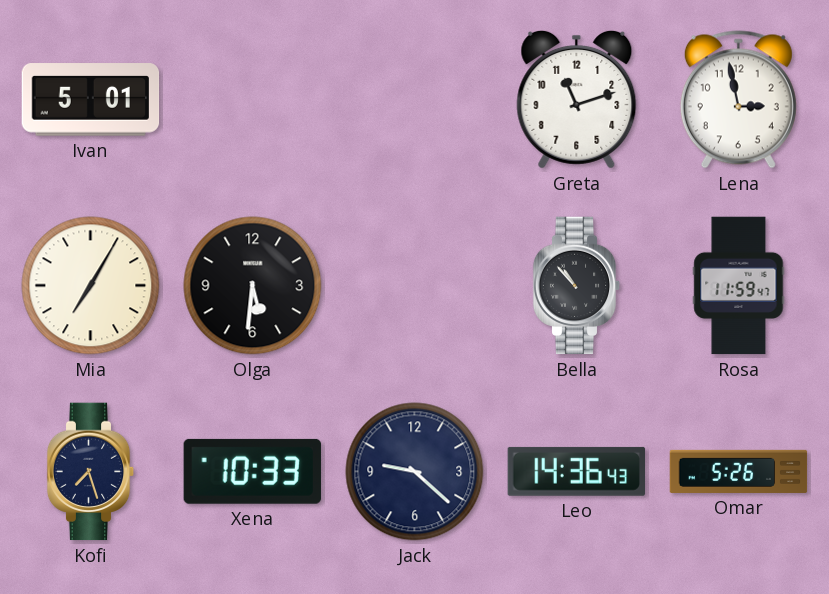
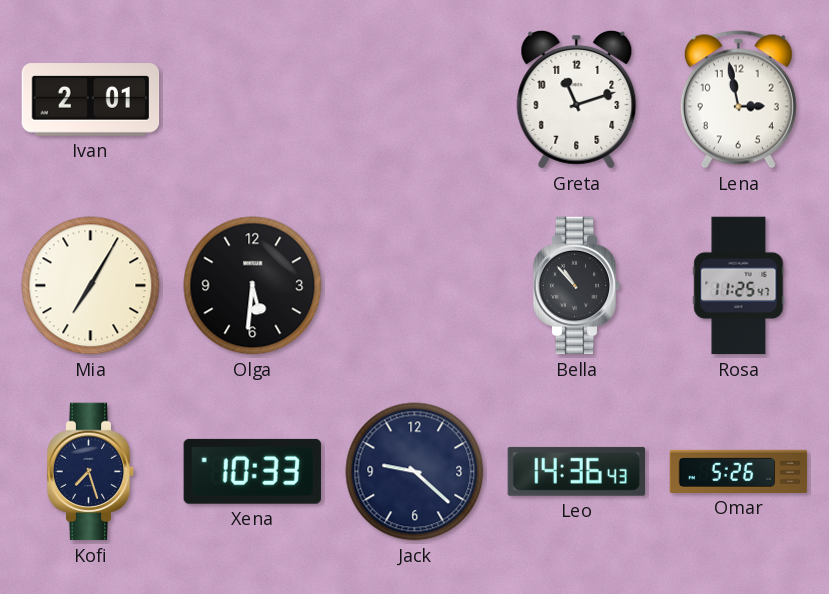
Ivan: 5:01 -> 2:01
Rosa: 11:59 -> 11:25
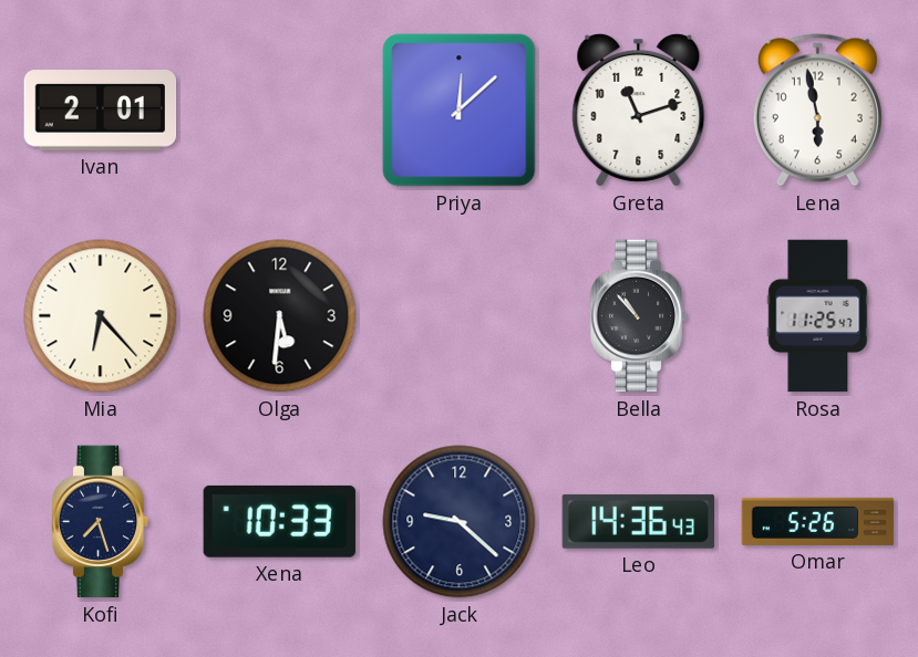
Priya: none -> 12:08
Lena: 2:58 -> 5:58
Mia: 7:05 -> 6:23
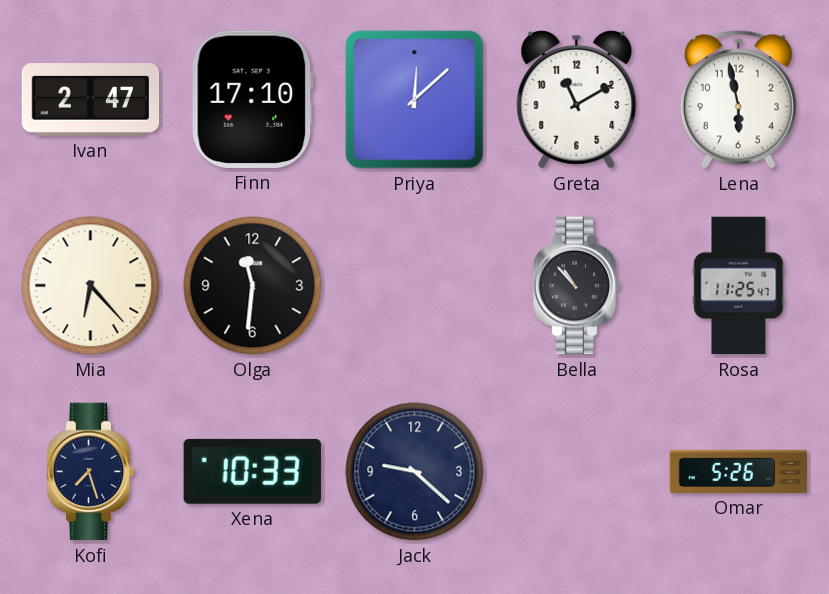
Ivan: 2:01 -> 2:47
Finn: none -> 17:10
Greta: 11:12 -> 11:10
Olga: 5:31 -> 11:31
Leo: 14:36 -> none
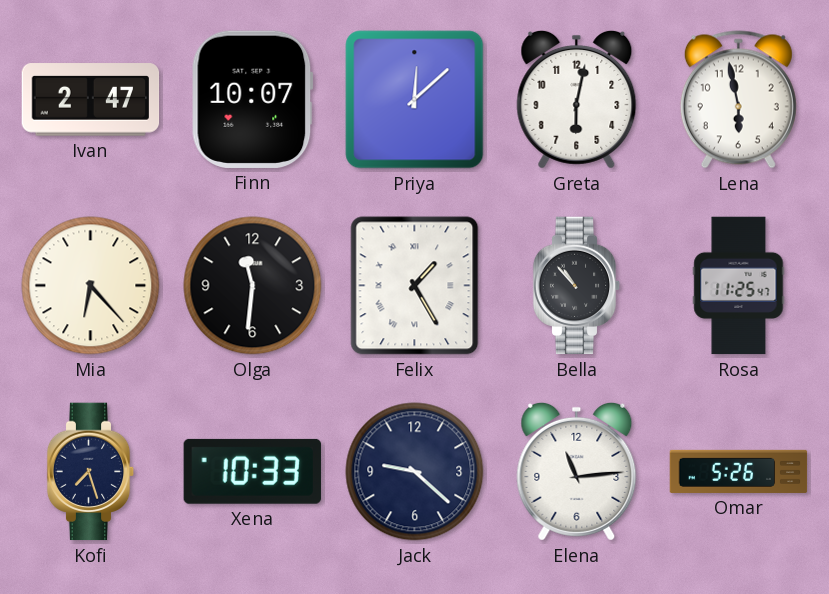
Finn: 17:10 -> 10:07
Greta: 11:10 -> 6:02
Felix: none -> 1:25
Elena: none -> 11:14
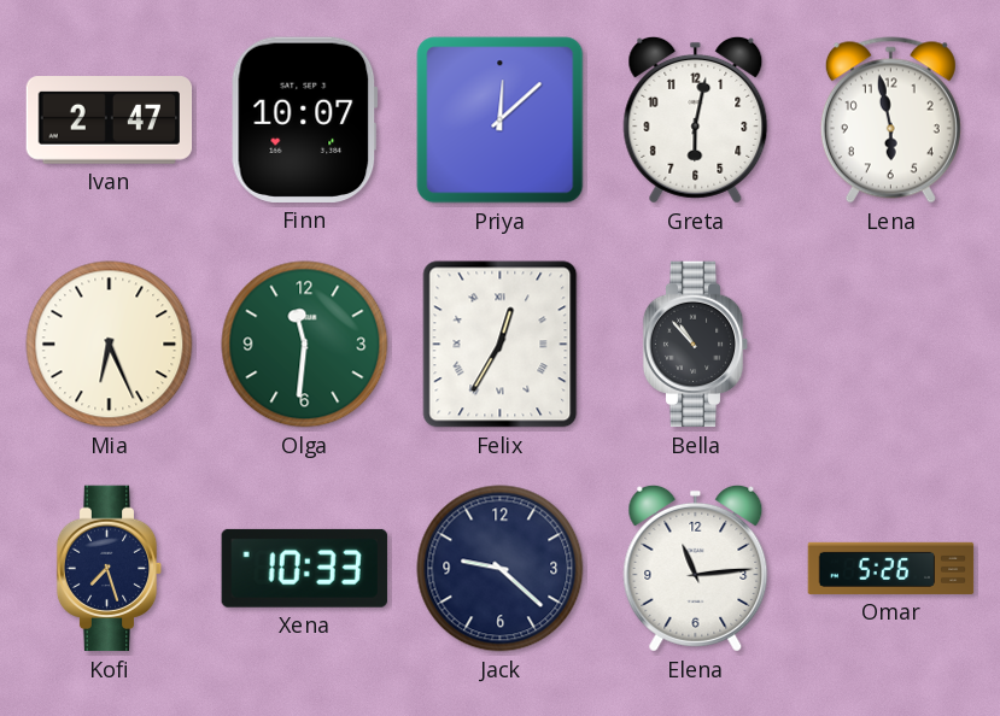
Mia: 6:23 -> 6:26
Olga dial: black -> green
Felix: 1:25 -> 12:35
Rosa: 11:25 -> none
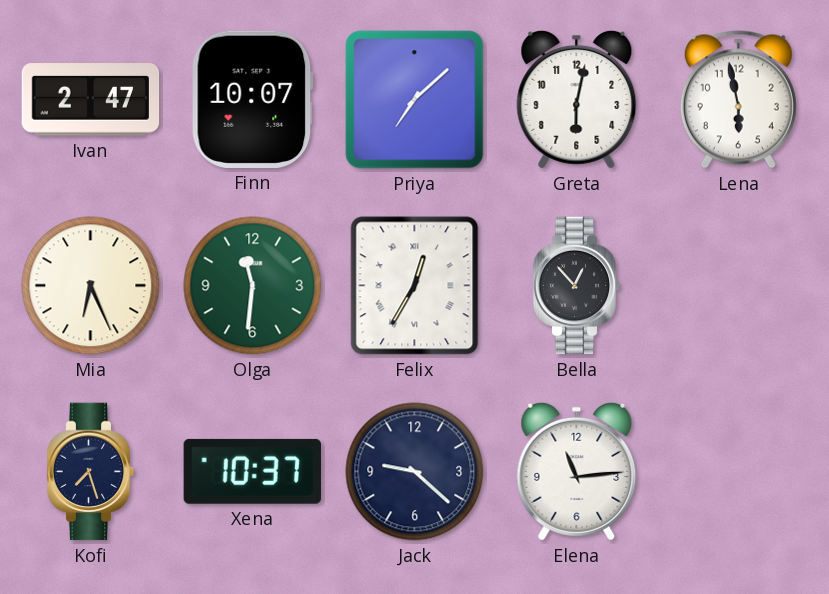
Priya: 12:08 -> 7:08
Bella: 10:53 -> 12:53
Xena: 10:33 -> 10:37
Omar: 5:26 -> none
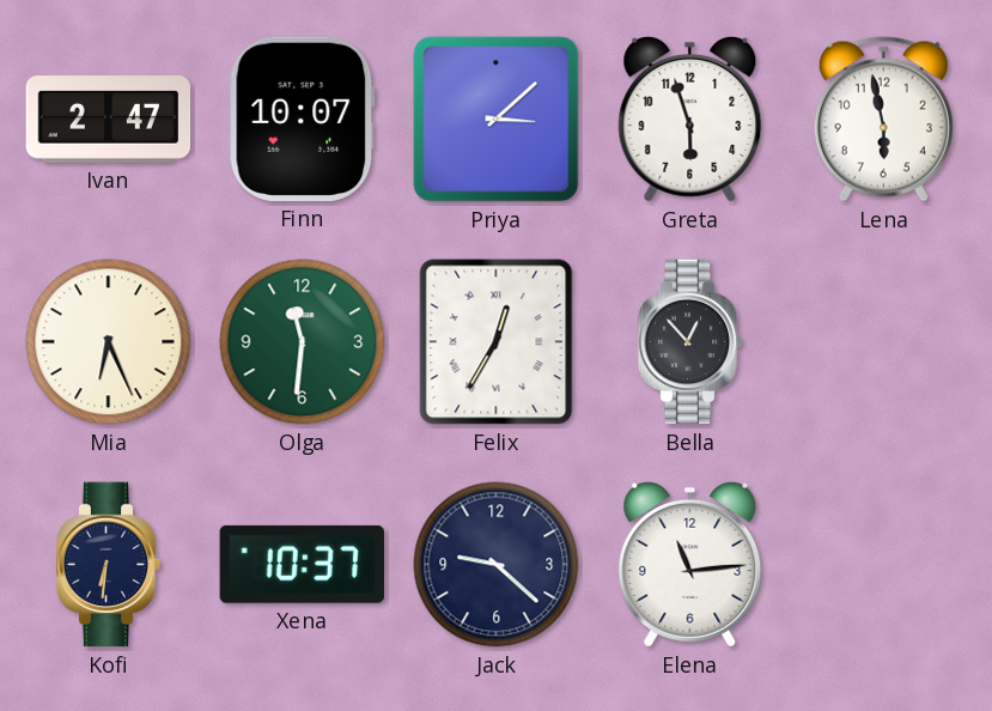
Priya: 7:08 -> 3:08
Greta: 6:02 -> 5:57
Kofi: 7:27 -> 6:31
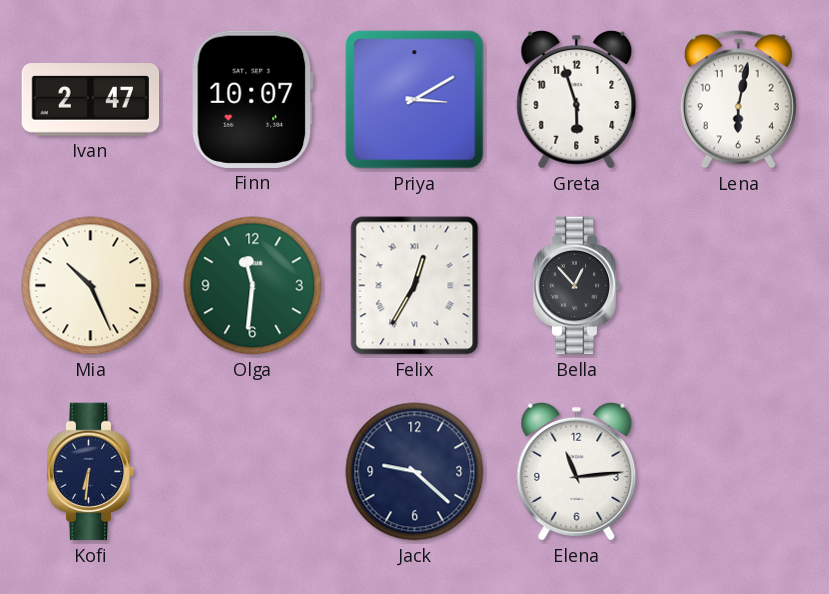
Priya: 3:08 -> 3:10
Lena: 5:58 -> 6:02
Mia: 6:26 -> 10:26
Xena: 10:37 -> none
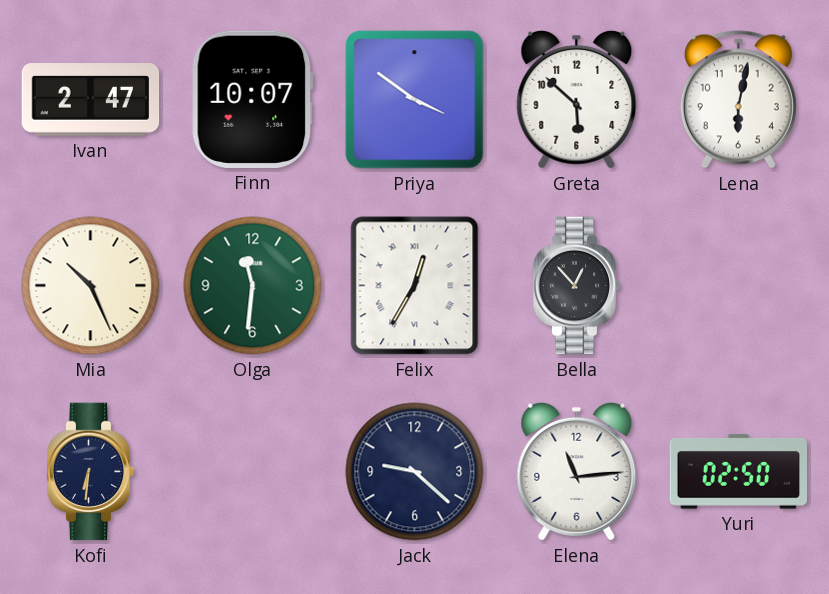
Priya: 3:10 -> 3:51
Greta: 5:57 -> 5:52
Yuri: none -> 02:50
